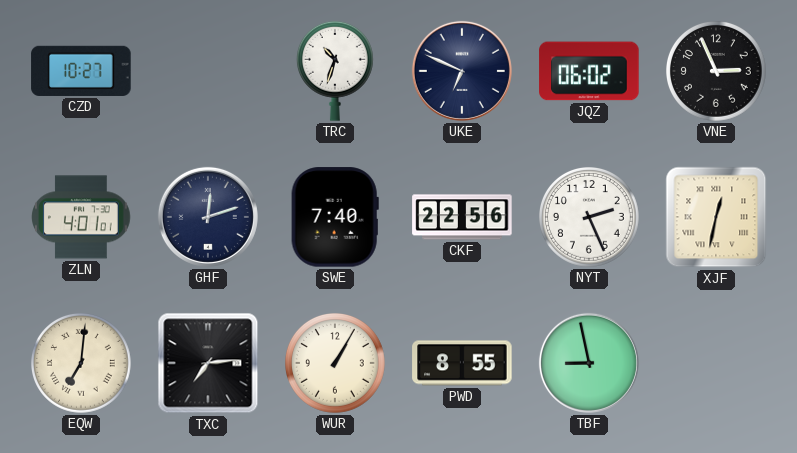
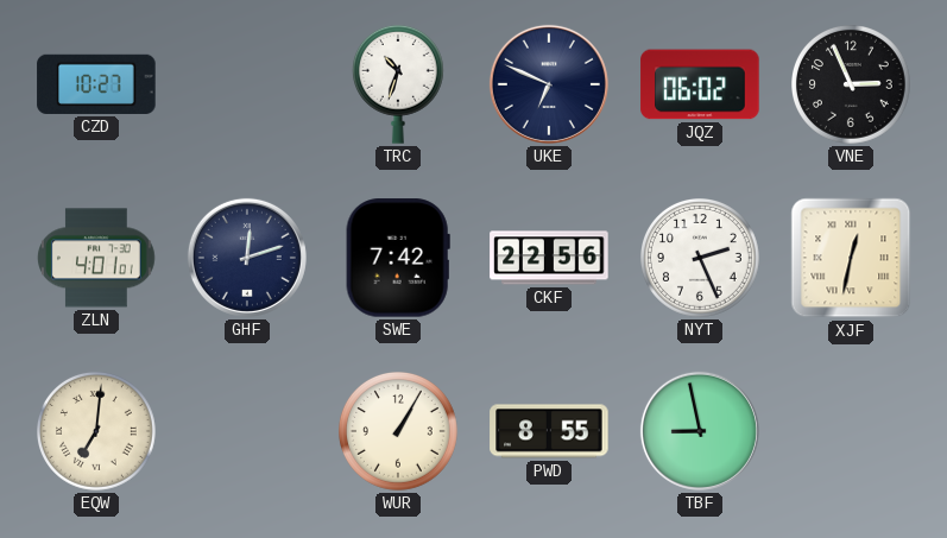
SWE: 7:40 -> 7:42
TXC: 7:14 -> none
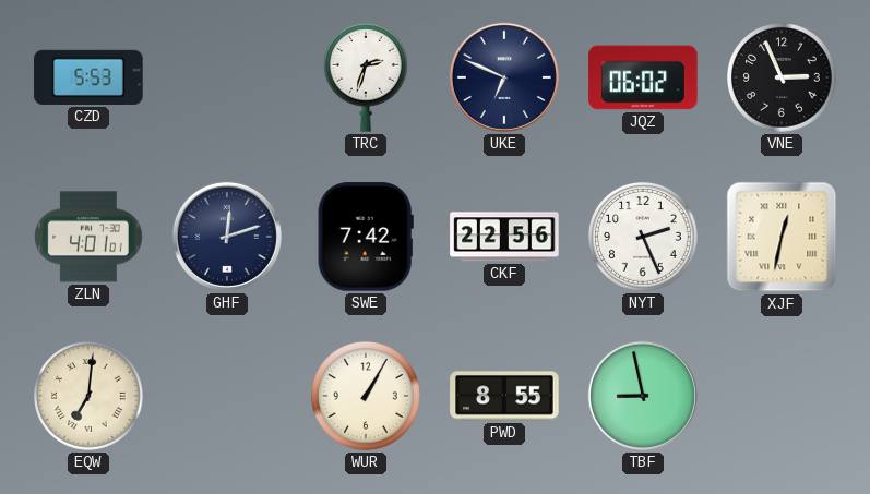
CZD: 10:27 -> 5:53
TRC: 10:33 -> 2:33
